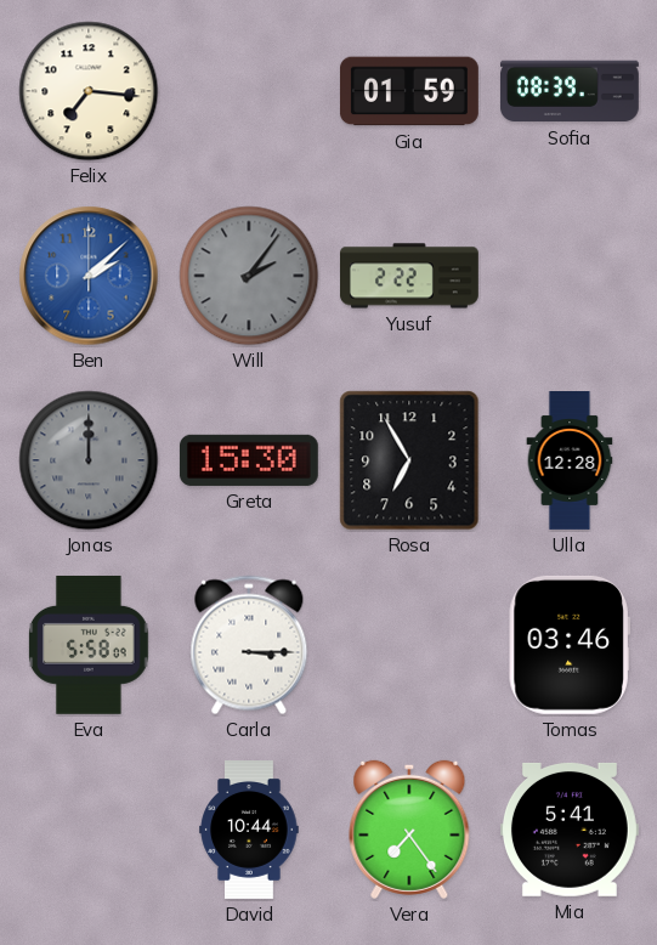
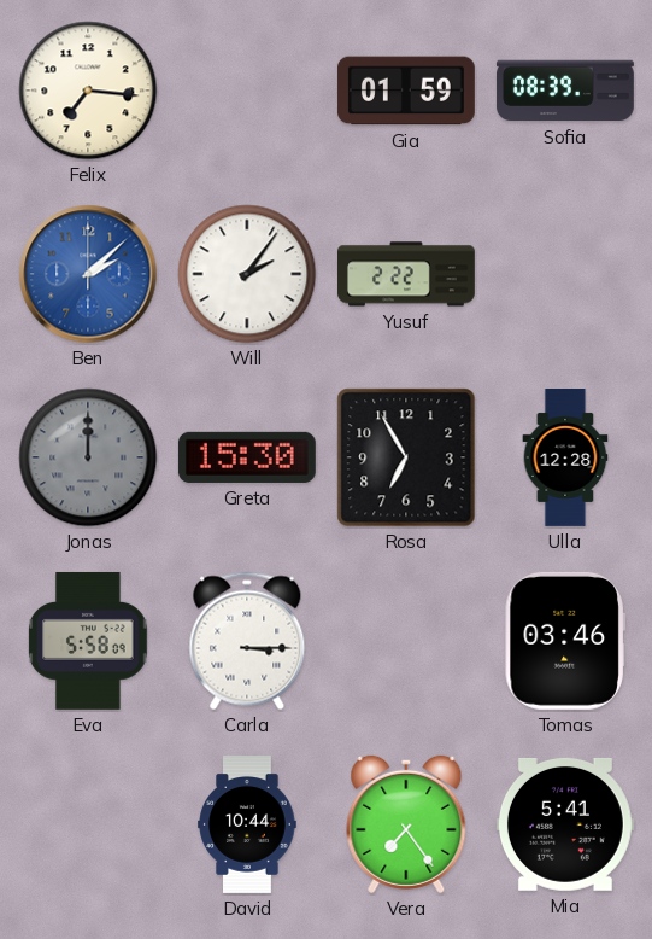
Will dial: grey -> white
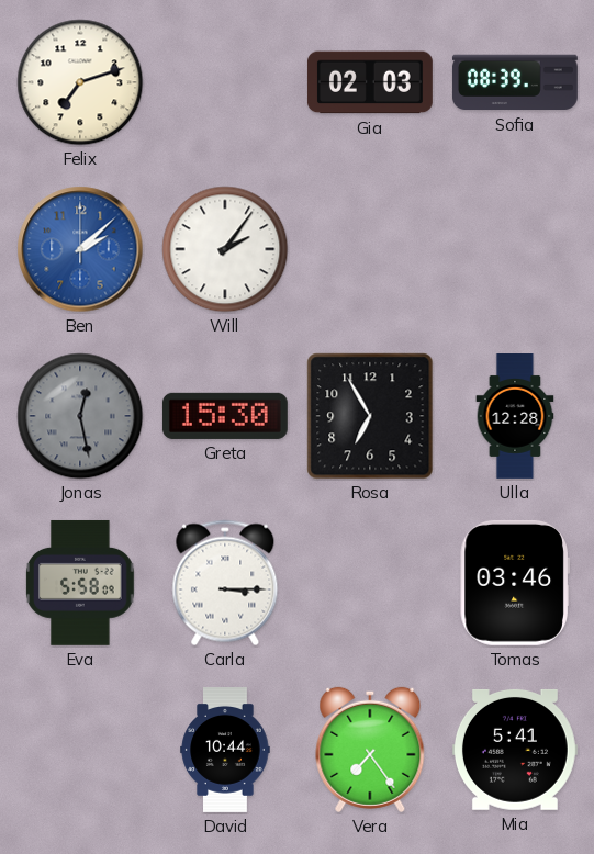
Felix: 7:16 -> 7:12
Gia: 01:59 -> 02:03
Yusuf: 2:22 -> none
Jonas: 12:00 -> 12:28
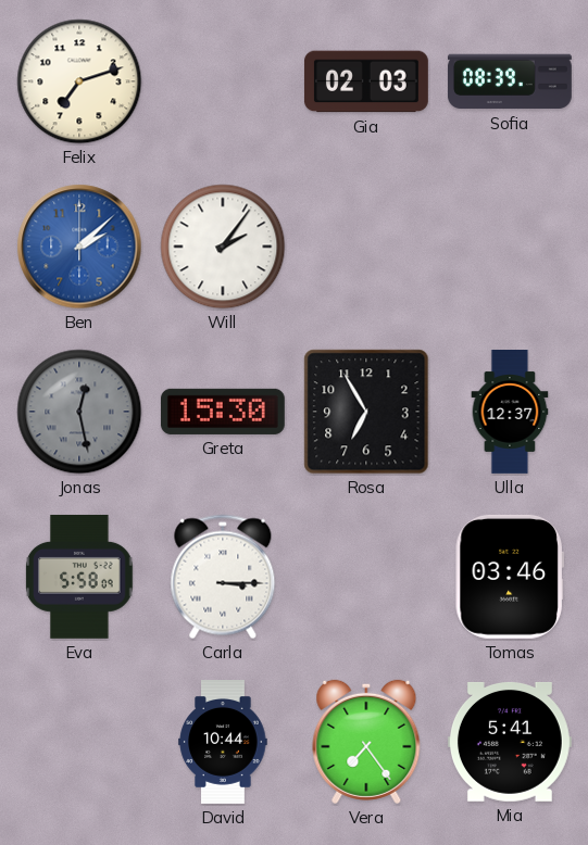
Ulla: 12:28 -> 12:37
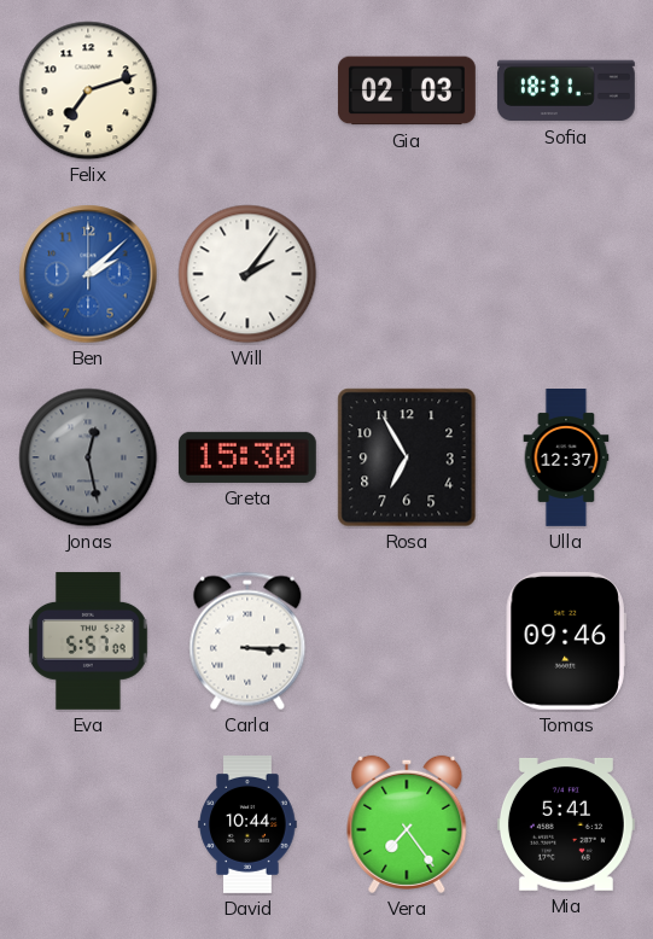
Sofia: 08:39 -> 18:31
Eva: 5:58 -> 5:57
Tomas: 03:46 -> 09:46
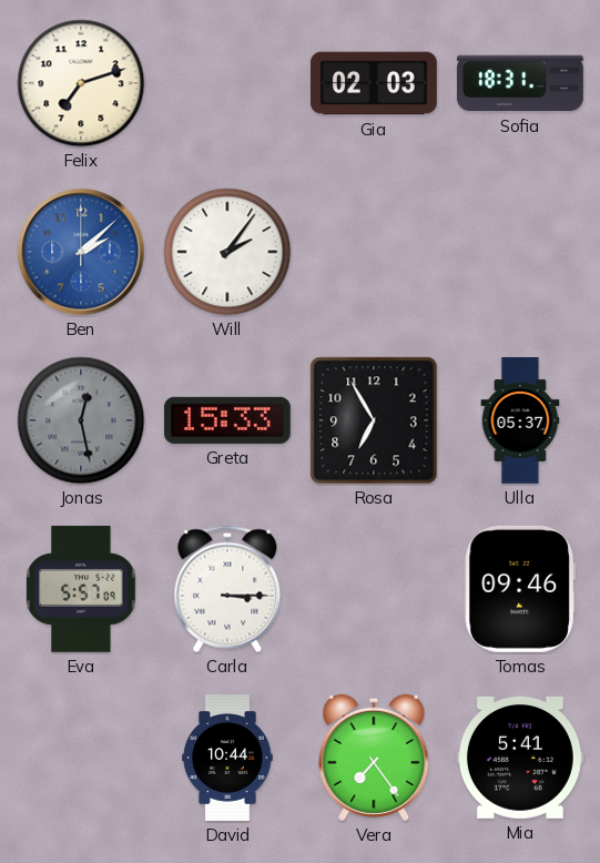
Greta: 15:30 -> 15:33
Ulla: 12:37 -> 05:37
